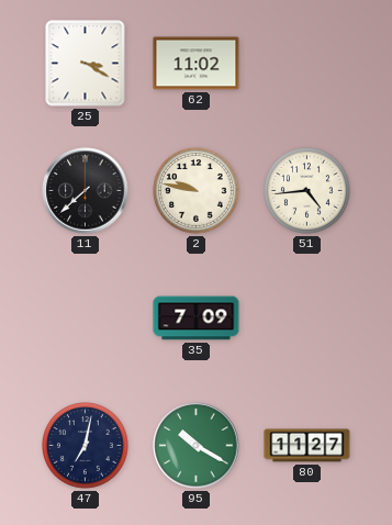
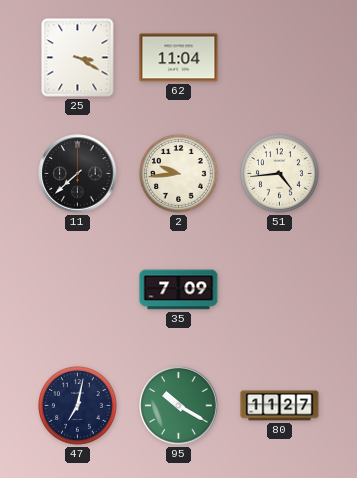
62: 11:02 -> 11:04
2: 9:47 -> 9:44
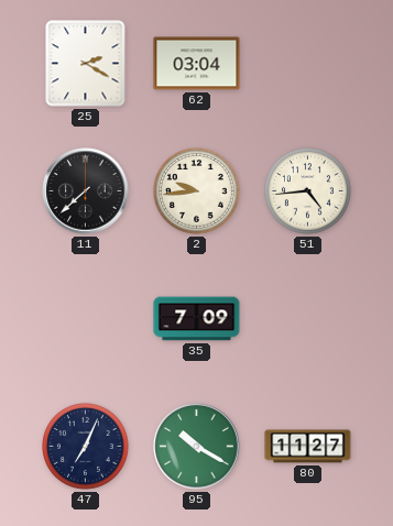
25: 3:20 -> 2:20
62: 11:04 -> 03:04
47: 7:02 -> 7:04
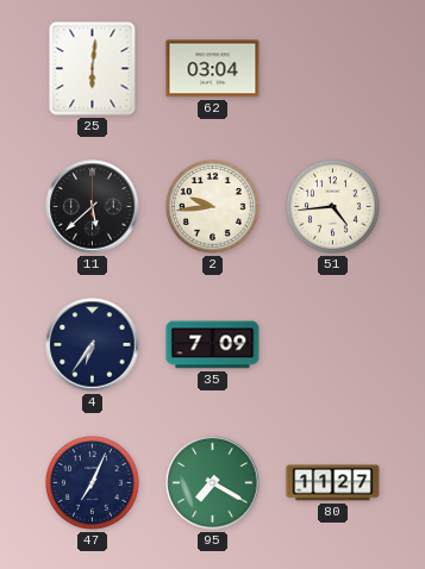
25: 2:20 -> 6:01
11: 7:38 -> 5:38
4: none -> 6:36
95: 10:20 -> 7:20
